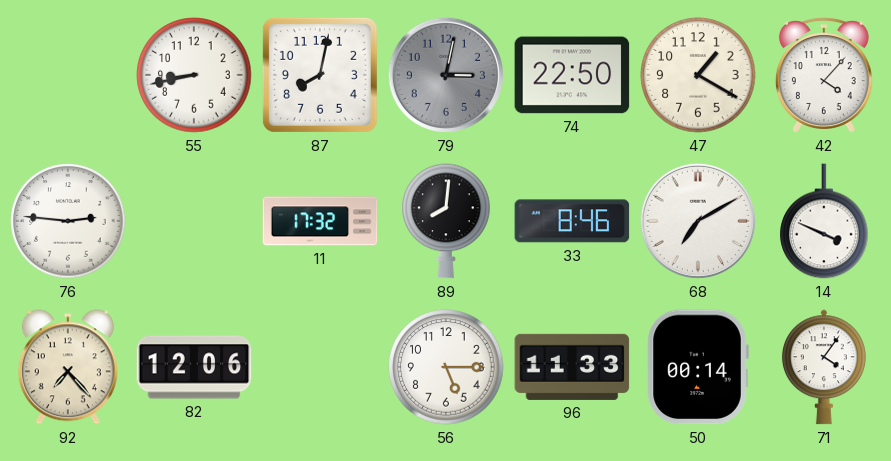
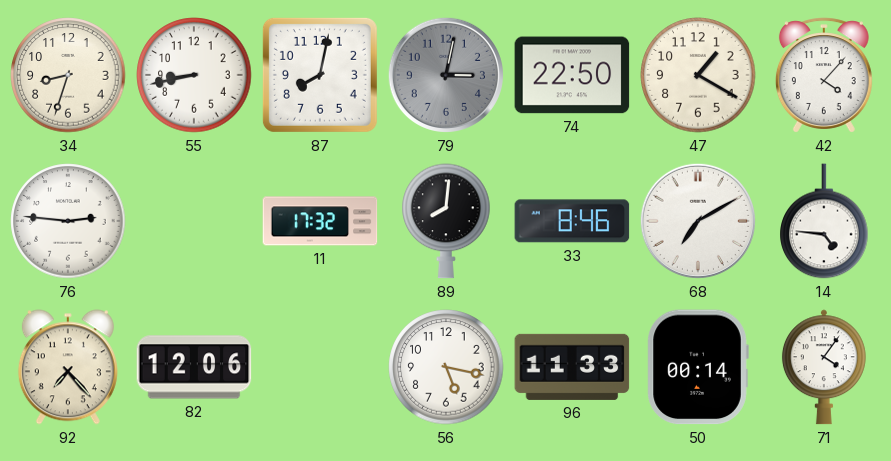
34: none -> 8:33
14: 3:49 -> 4:46
56: 5:15 -> 5:17
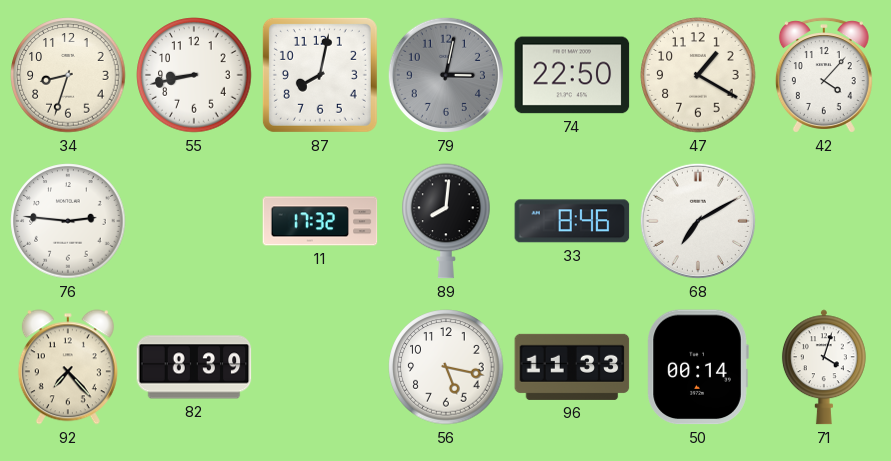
14: 4:46 -> none
82: 12:06 -> 8:39
71: 4:06 -> 4:03
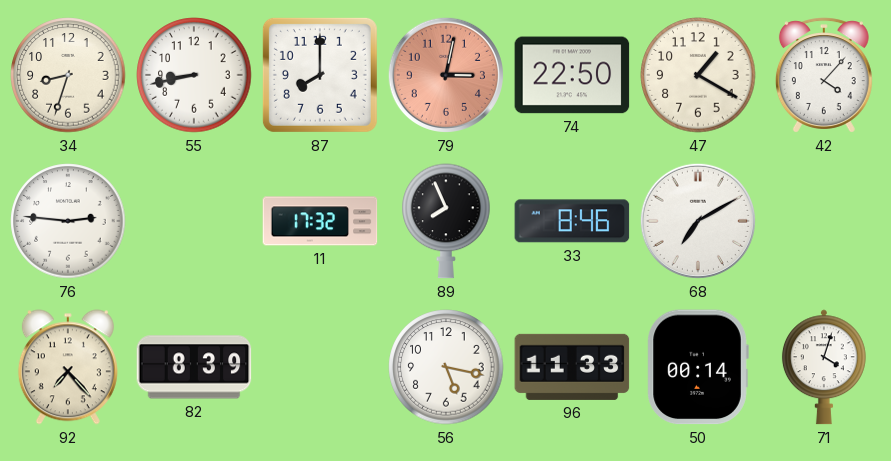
87: 8:02 -> 8:00
79 dial: grey -> salmon
89: 8:01 -> 7:56
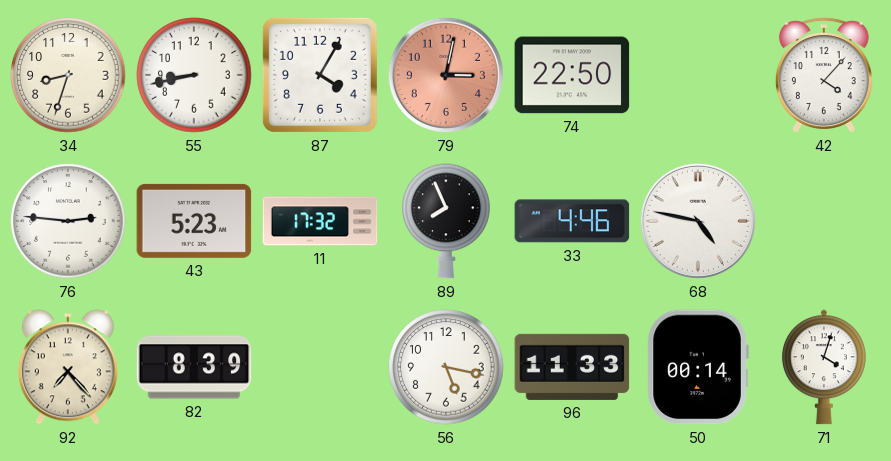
87: 8:00 -> 4:05
47: 1:20 -> none
43: none -> 5:23
33: 8:46 -> 4:46
68: 7:10 -> 4:47
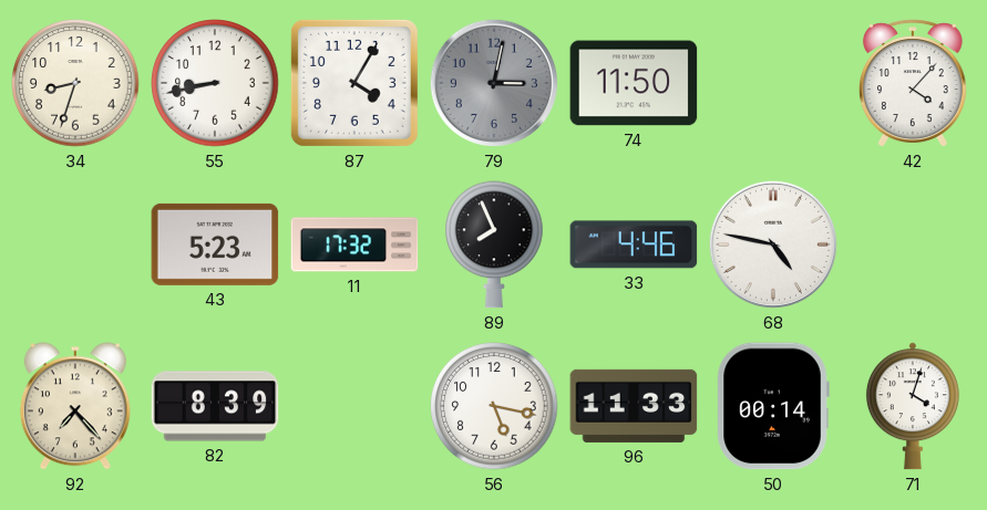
79 dial: salmon -> grey
74: 22:50 -> 11:50
76: 2:46 -> none
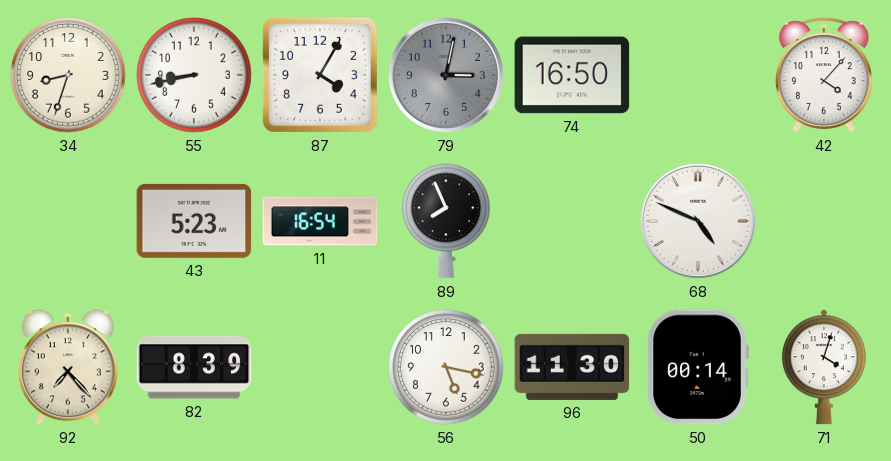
74: 11:50 -> 16:50
11: 17:32 -> 16:54
33: 4:46 -> none
68: 4:47 -> 4:49
96: 11:33 -> 11:30
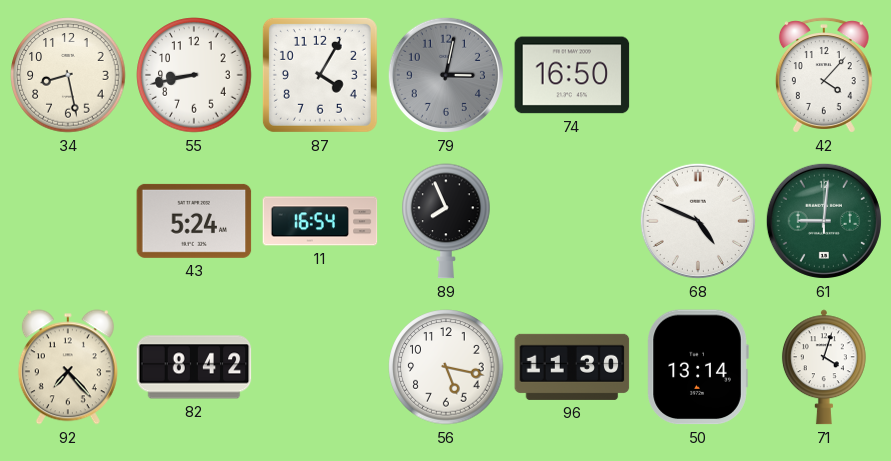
34: 8:33 -> 8:28
43: 5:23 -> 5:24
61: none -> 9:01
82: 8:39 -> 8:42
50: 00:14 -> 13:14
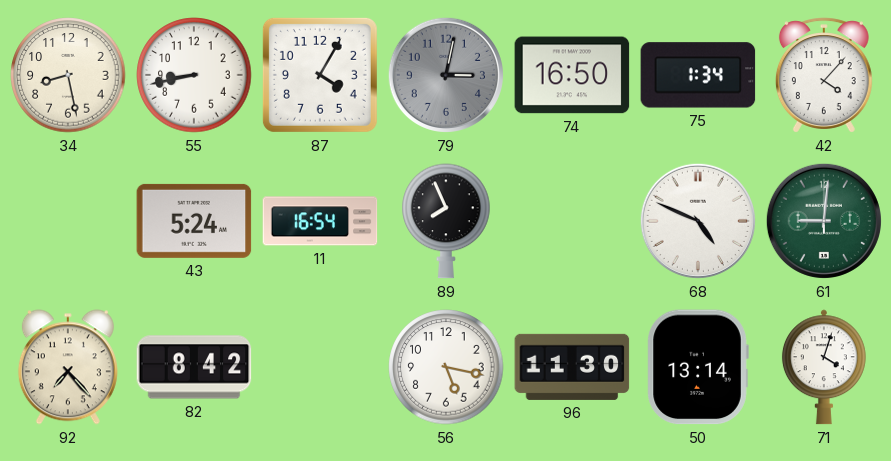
75: none -> 1:34
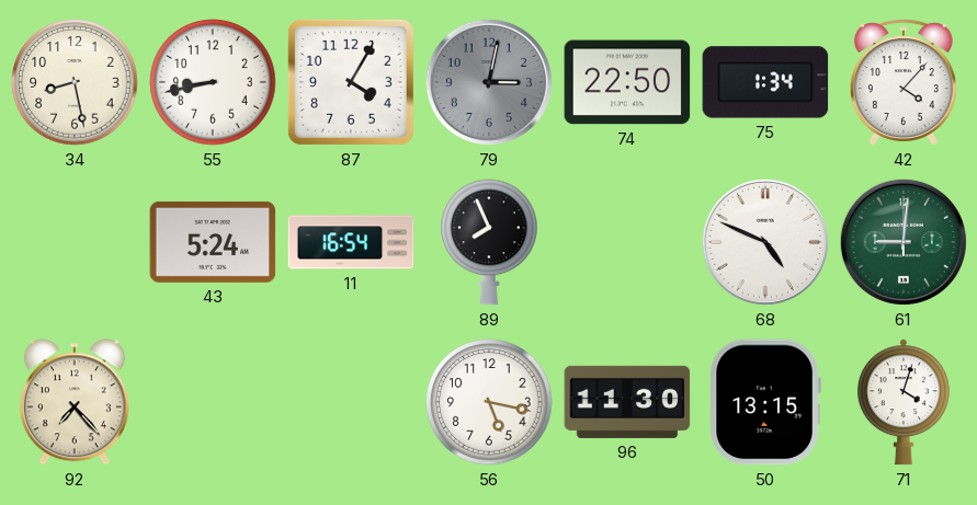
74: 16:50 -> 22:50
82: 8:42 -> none
50: 13:14 -> 13:15
